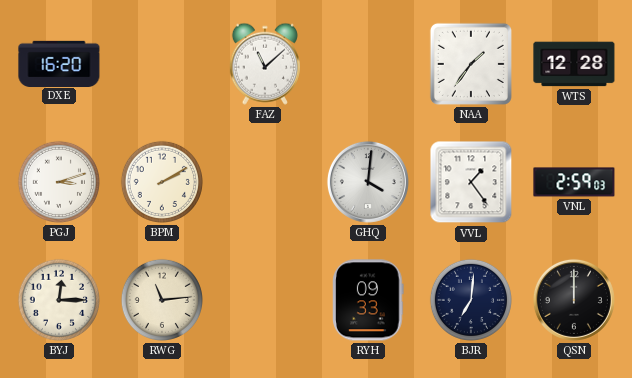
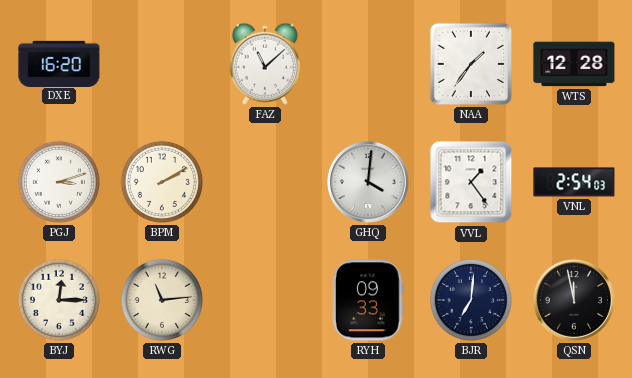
VNL: 2:59 -> 2:54
QSN: 12:00 -> 11:58
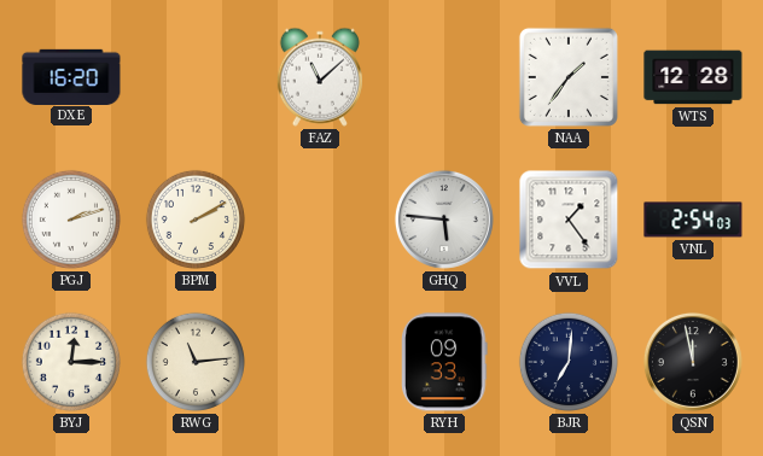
PGJ: 3:12 -> 2:12
GHQ: 4:01 -> 5:46
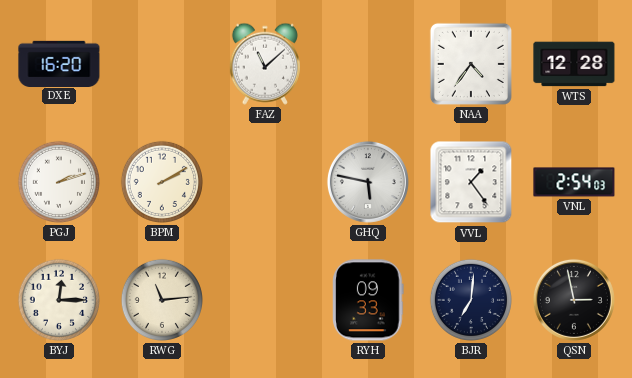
NAA: 1:36 -> 4:36
GHQ: 5:46 -> 5:47
QSN: 11:58 -> 2:58
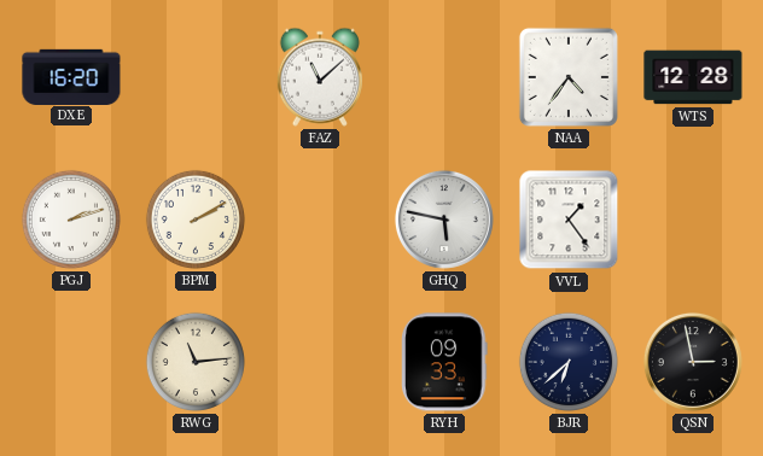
VNL: 2:54 -> none
BYJ: 12:15 -> none
BJR: 7:01 -> 6:38
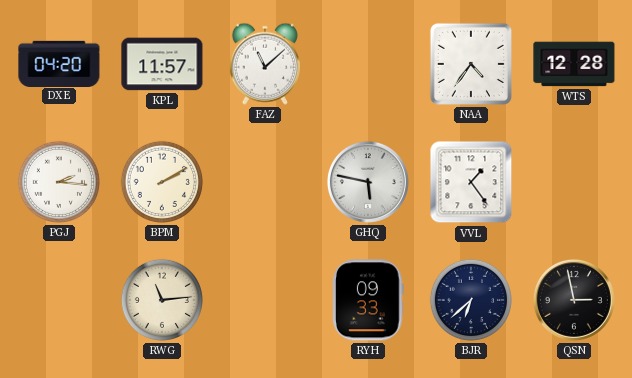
DXE: 16:20 -> 04:20
KPL: none -> 11:57
PGJ: 2:12 -> 2:16
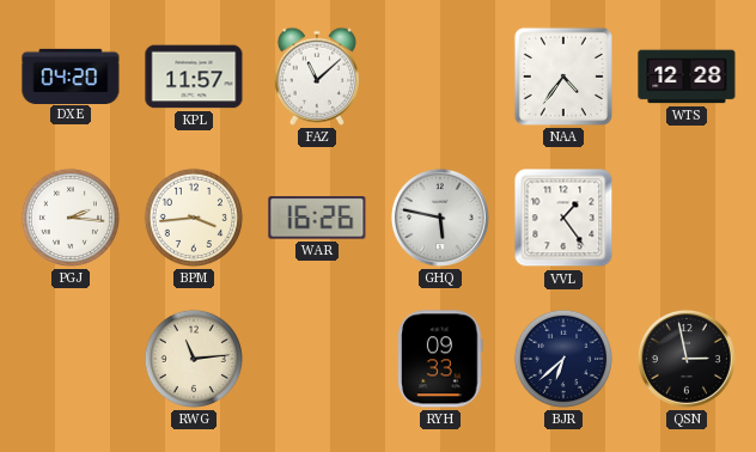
BPM: 2:10 -> 3:44
WAR: none -> 16:26
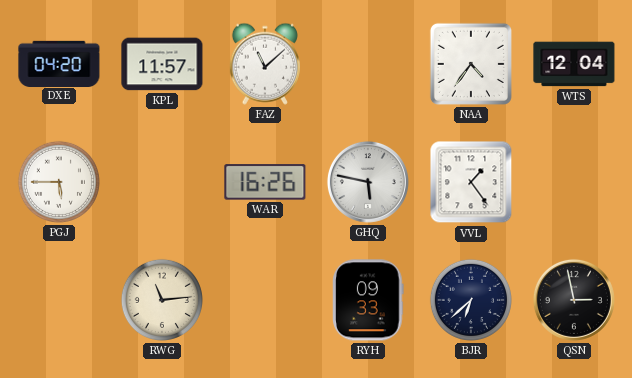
WTS: 12:28 -> 12:04
PGJ: 2:16 -> 5:45
BPM: 3:44 -> none
